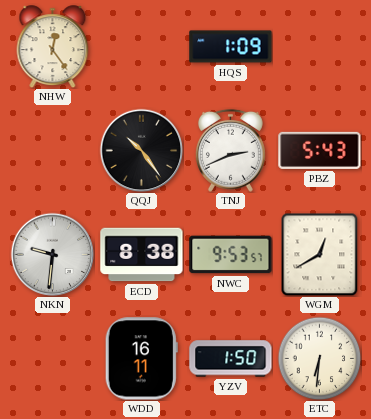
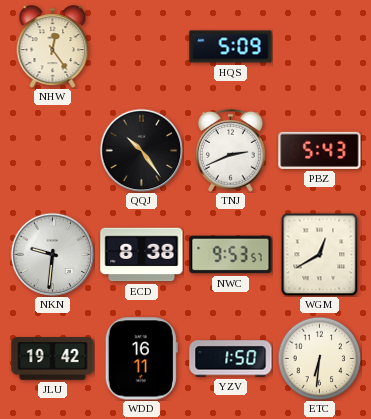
HQS: 1:09 -> 5:09
JLU: none -> 19:42
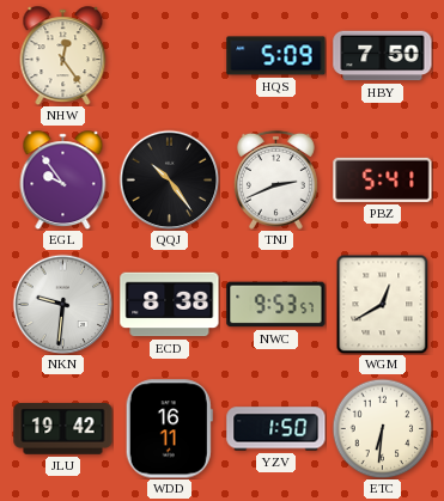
HBY: none -> 7:50
EGL: none -> 9:54
PBZ: 5:43 -> 5:41
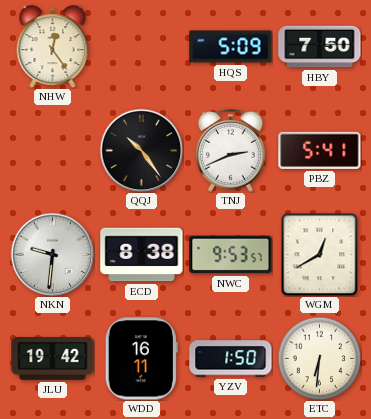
EGL: 9:54 -> none
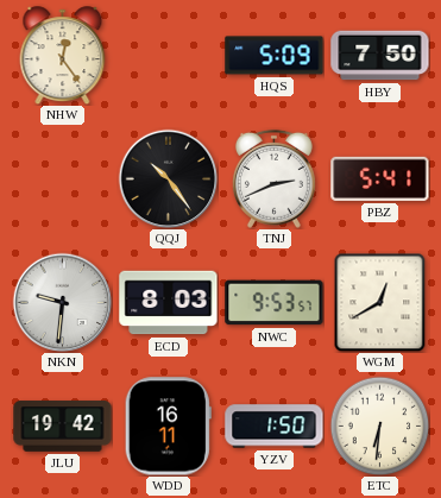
ECD: 8:38 -> 8:03
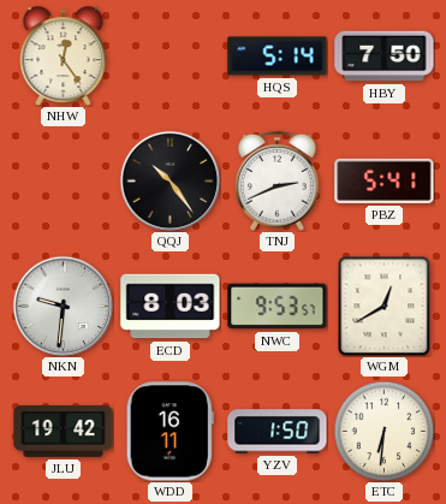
HQS: 5:09 -> 5:14
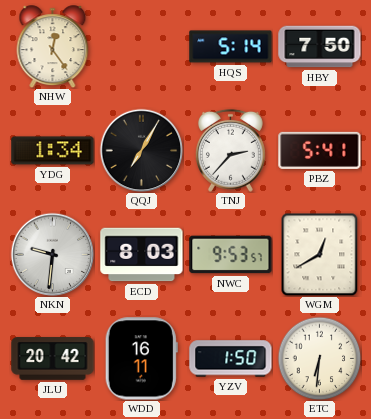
YDG: none -> 1:34
QQJ: 10:24 -> 7:05
TNJ: 2:41 -> 2:37
JLU: 19:42 -> 20:42
